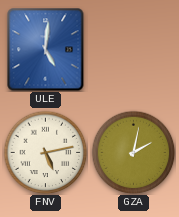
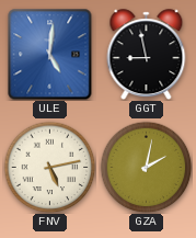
GGT: none -> 8:58
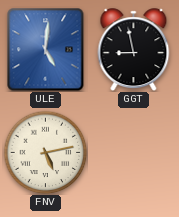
GZA: 2:02 -> none
